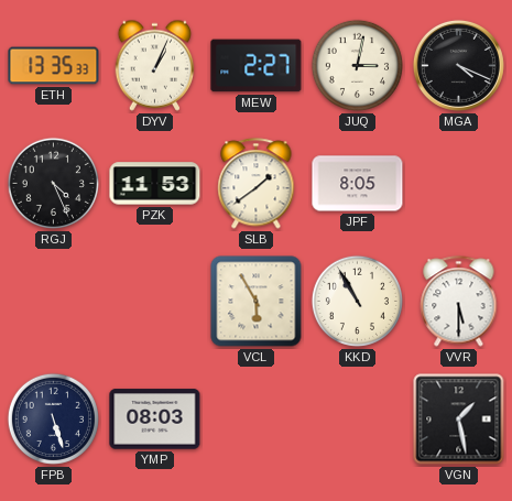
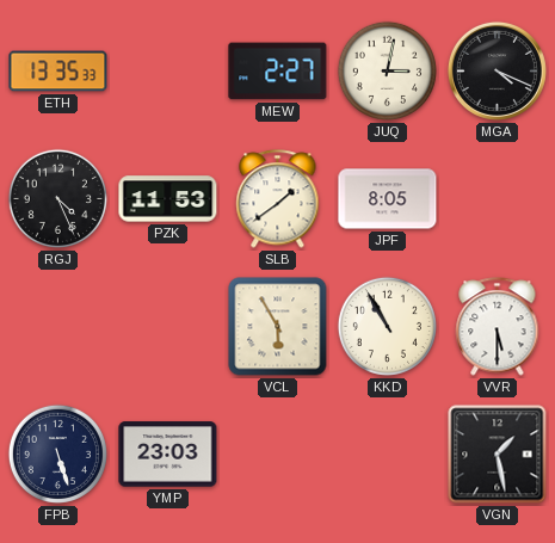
DYV: 1:04 -> none
YMP: 08:03 -> 23:03
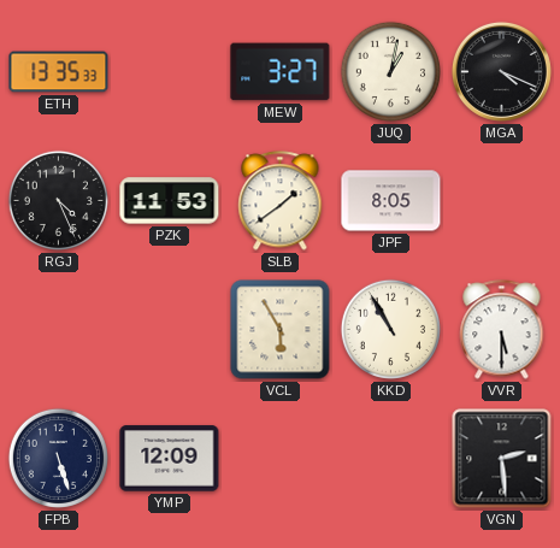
MEW: 2:27 -> 3:27
JUQ: 3:02 -> 1:02
YMP: 23:03 -> 12:09
VGN: 1:28 -> 2:29
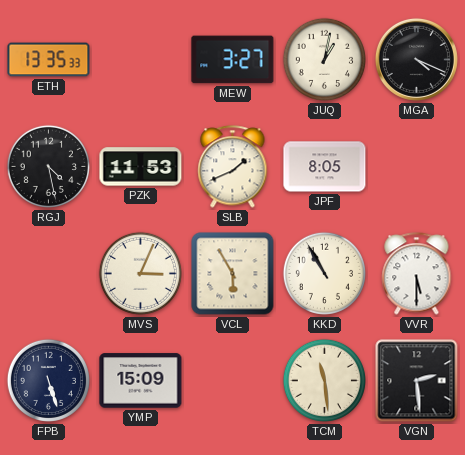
RGJ: 4:26 -> 4:28
SLB: 1:39 -> 1:41
MVS: none -> 3:04
YMP: 12:09 -> 15:09
TCM: none -> 11:29
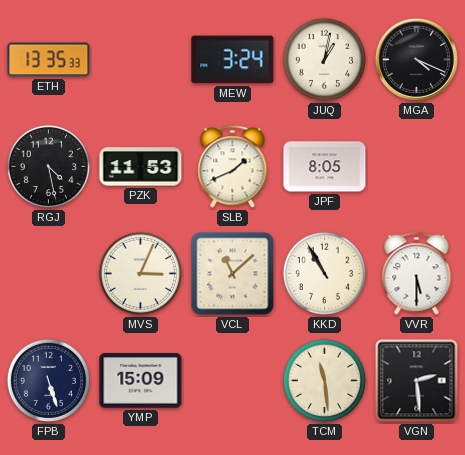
MEW: 3:27 -> 3:24
VCL: 5:55 -> 11:08
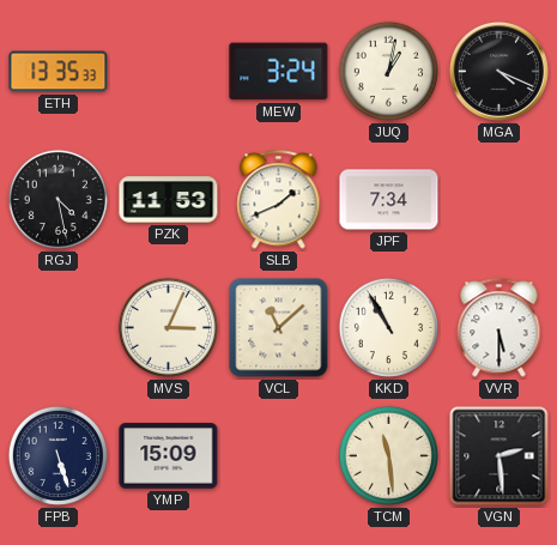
JPF: 8:05 -> 7:34
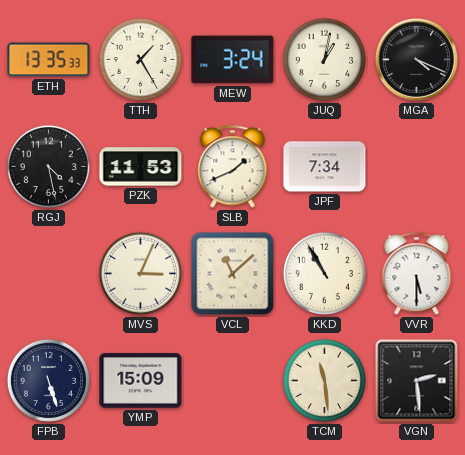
TTH: none -> 1:25
